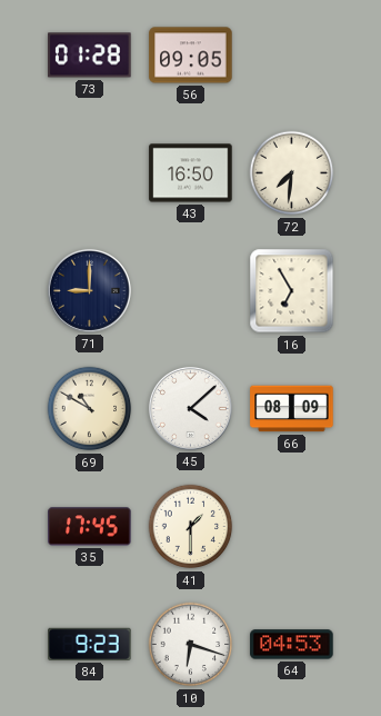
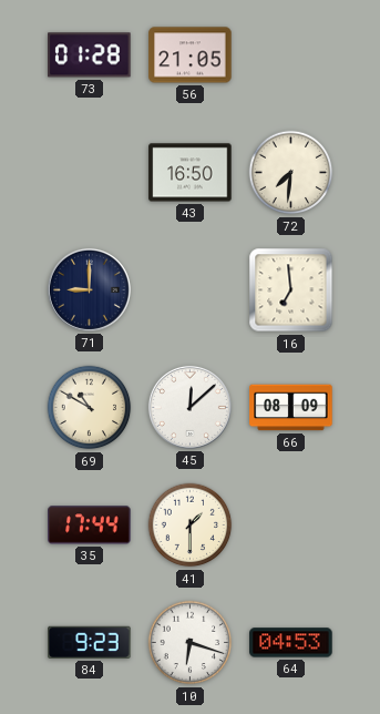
56: 09:05 -> 21:05
16: 6:55 -> 6:59
45: 4:08 -> 12:08
35: 17:45 -> 17:44
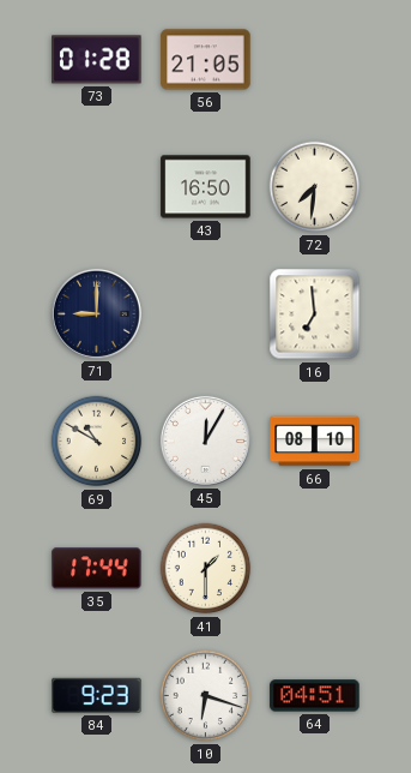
45: 12:08 -> 12:05
66: 08:09 -> 08:10
64: 04:53 -> 04:51
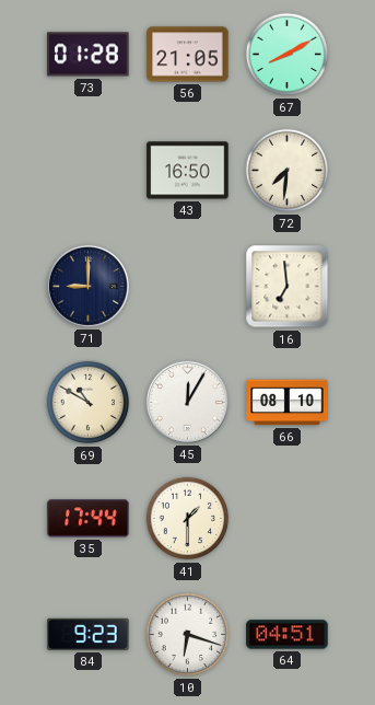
67: none -> 8:10
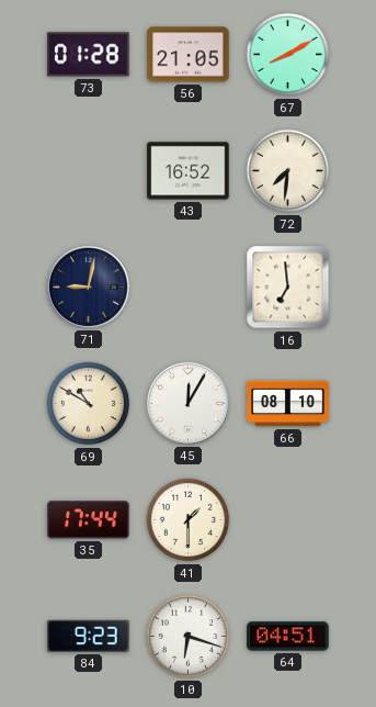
43: 16:50 -> 16:52
71: 9:00 -> 9:02
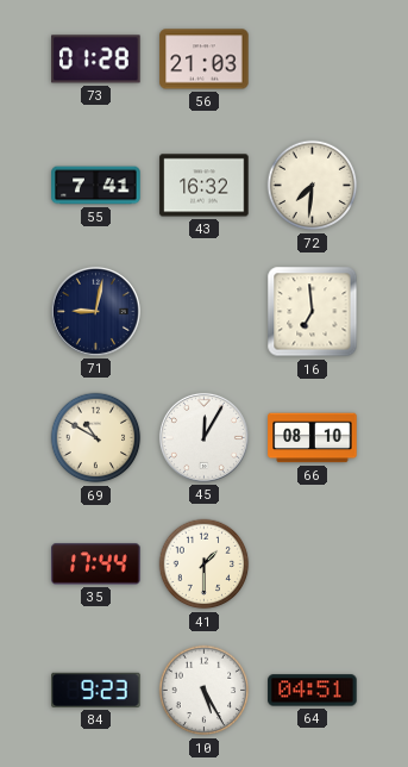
56: 21:05 -> 21:03
67: 8:10 -> none
55: none -> 7:41
43: 16:52 -> 16:32
10: 6:18 -> 5:25
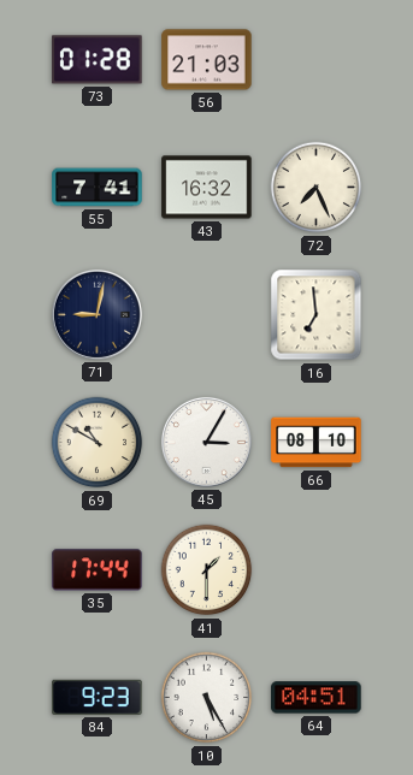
72: 7:31 -> 7:26
45: 12:05 -> 3:05
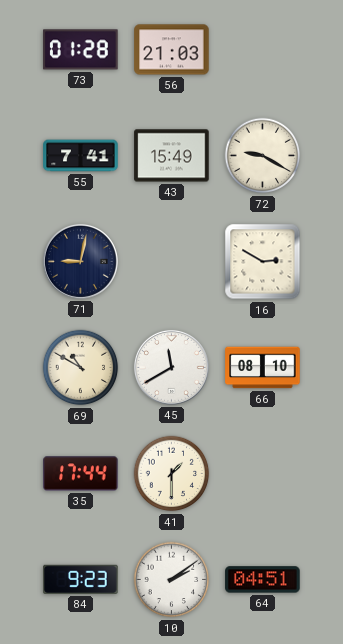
43: 16:32 -> 15:49
72: 7:26 -> 9:20
16: 6:59 -> 2:50
45: 3:05 -> 11:40
10: 5:25 -> 2:09
